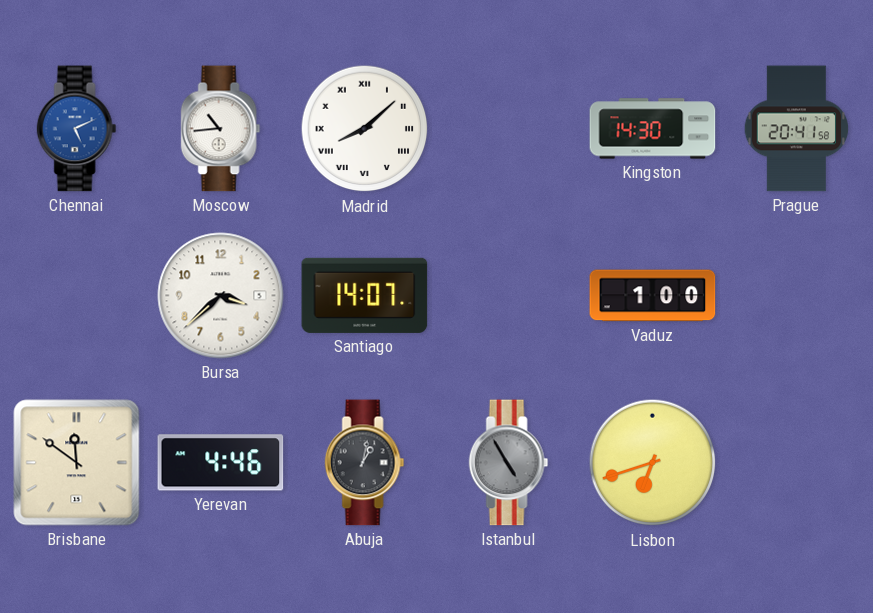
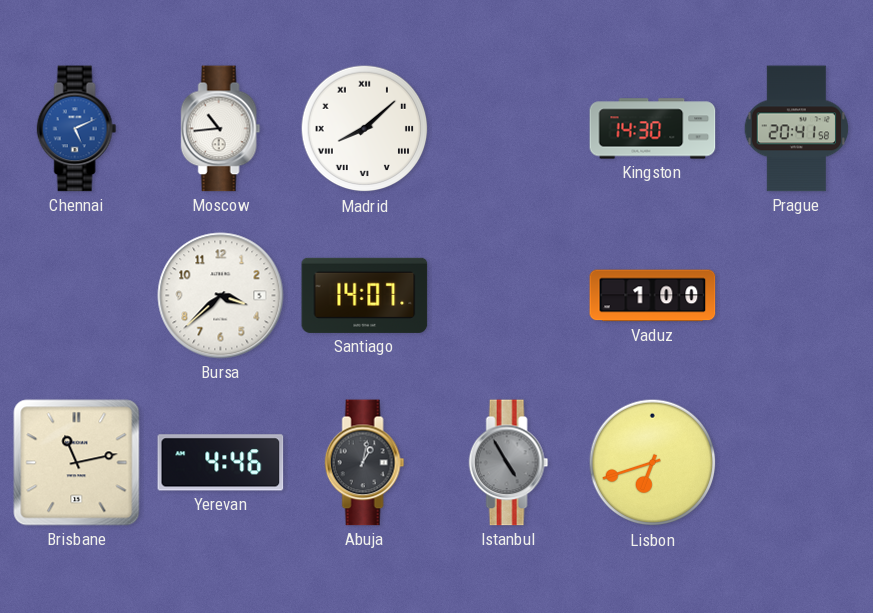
Brisbane: 11:51 -> 11:13
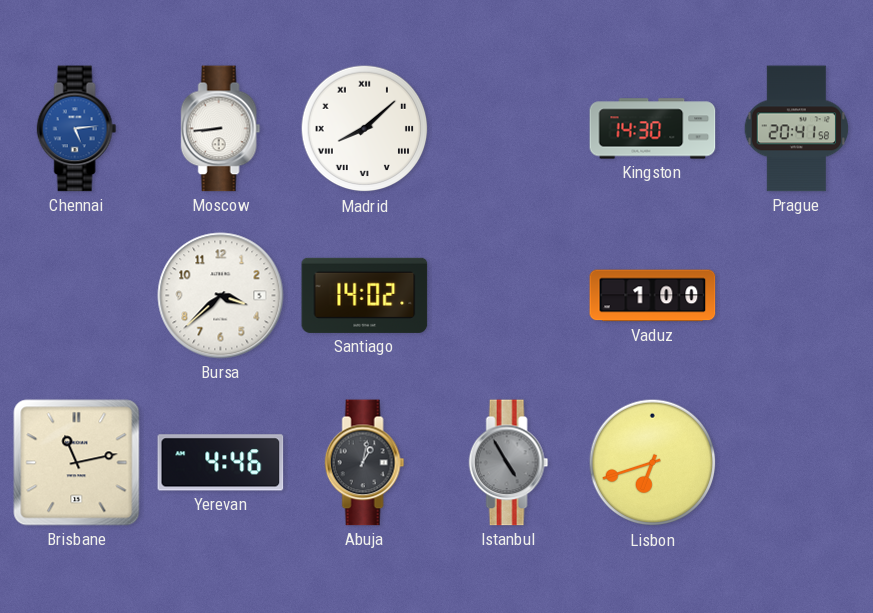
Chennai: 5:11 -> 5:14
Moscow: 10:44 -> 8:44
Santiago: 14:07 -> 14:02
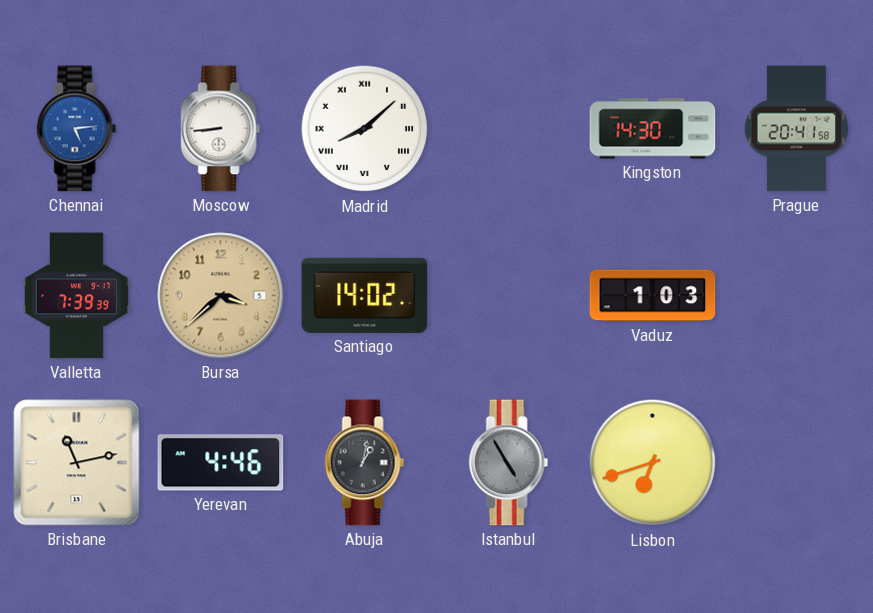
Valletta: none -> 7:39
Bursa dial: white -> champagne
Vaduz: 1:00 -> 1:03
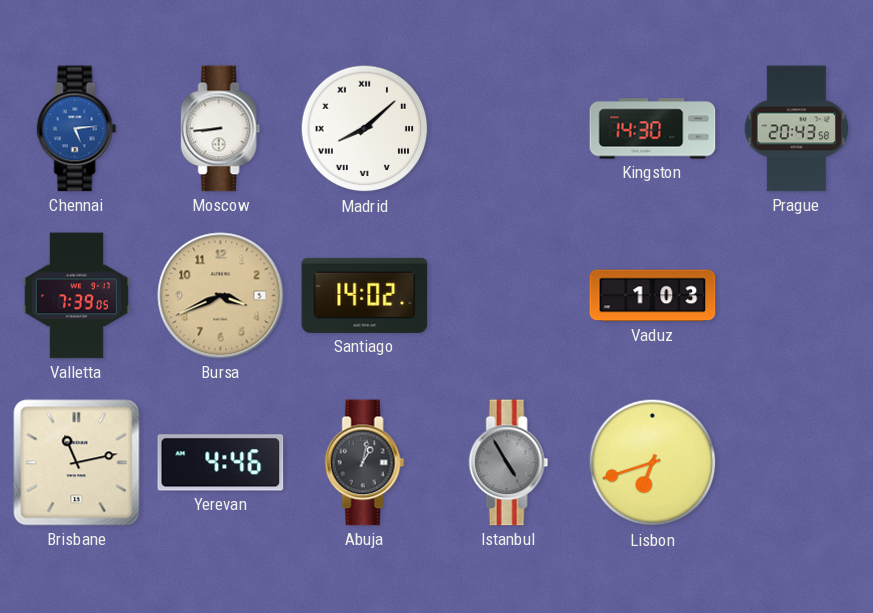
Prague: 20:41 -> 20:43
Valletta: 7:39:39 -> 7:39:05
Bursa: 3:38 -> 3:41
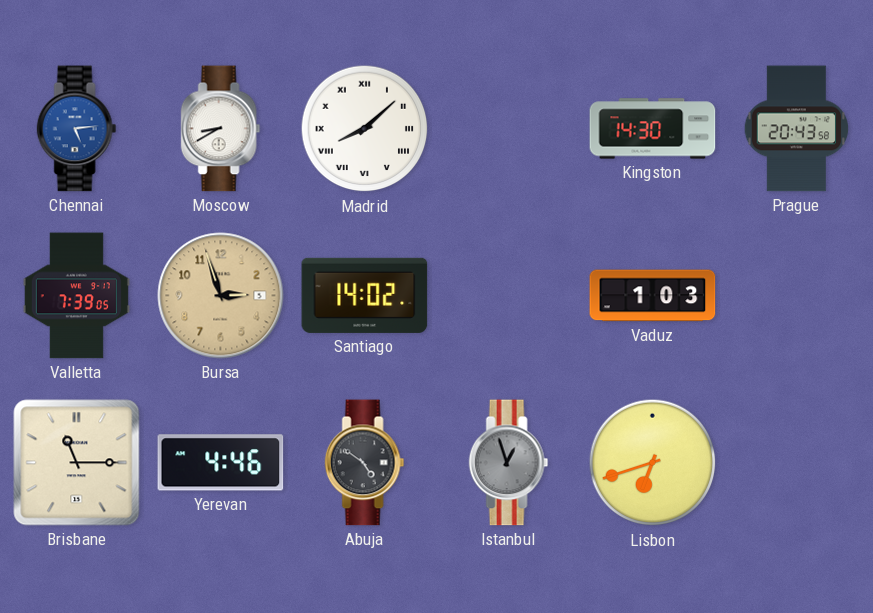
Moscow: 8:44 -> 8:40
Bursa: 3:41 -> 2:57
Brisbane: 11:13 -> 11:15
Abuja: 1:02 -> 4:51
Istanbul: 4:55 -> 12:57
